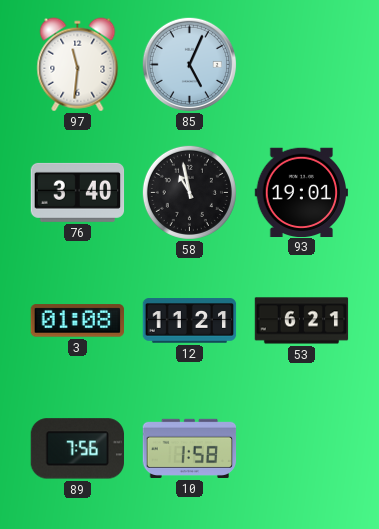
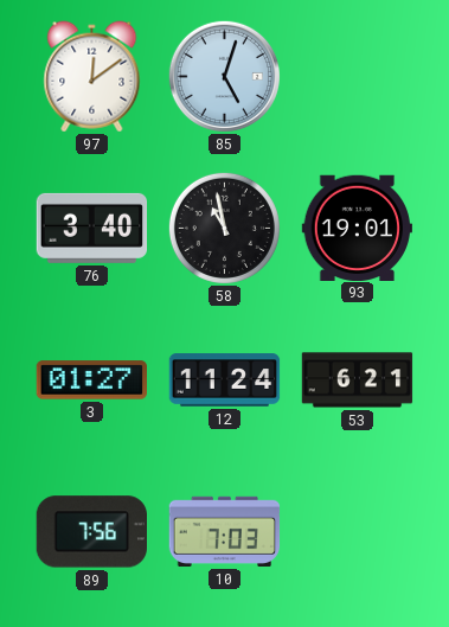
97: 11:31 -> 12:09
85: 5:04 -> 5:03
3: 01:08 -> 01:27
12: 11:21 -> 11:24
10: 1:58 -> 7:03
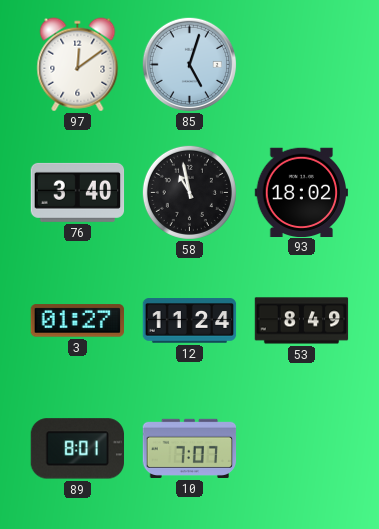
93: 19:01 -> 18:02
53: 6:21 -> 8:49
89: 7:56 -> 8:01
10: 7:03 -> 7:07
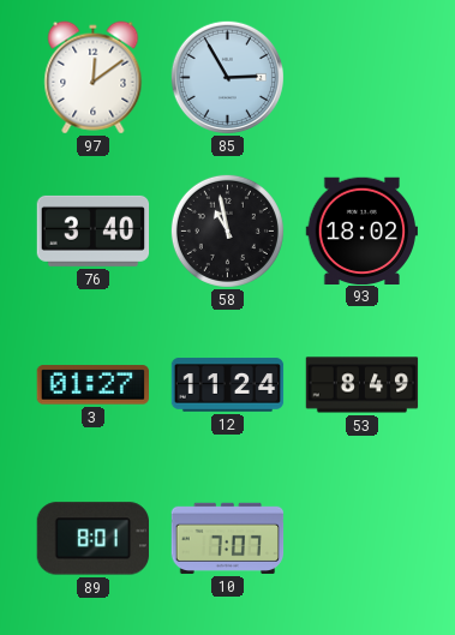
85: 5:03 -> 2:55
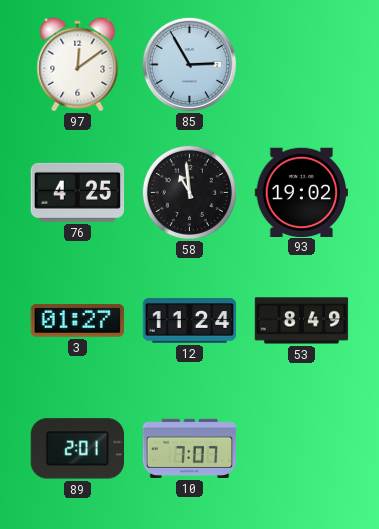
76: 3:40 -> 4:25
58: 10:58 -> 10:59
93: 18:02 -> 19:02
89: 8:01 -> 2:01
